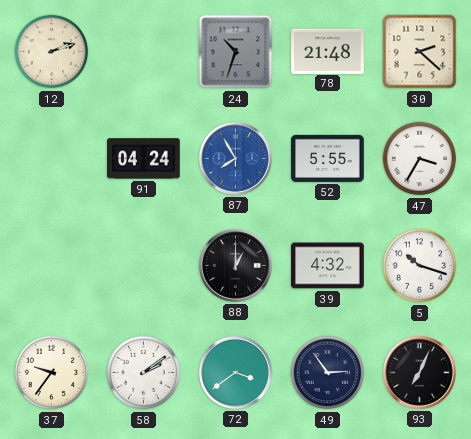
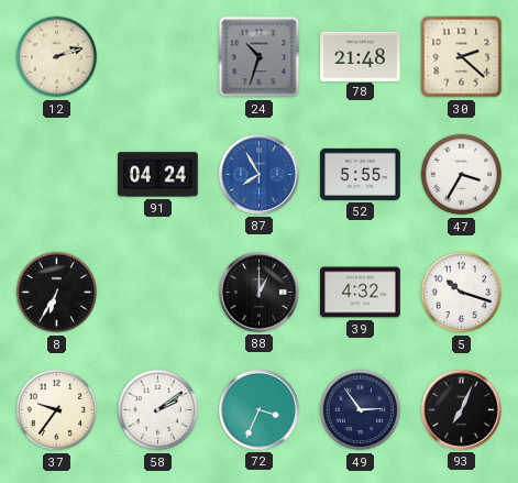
8: none -> 6:35
72: 3:39 -> 3:34
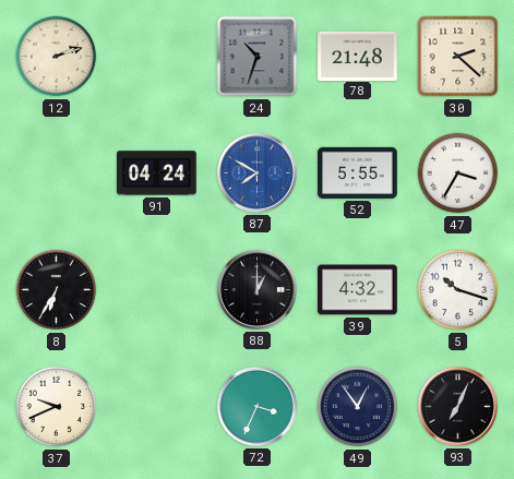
87: 7:55 -> 7:50
37: 9:36 -> 9:41
58: 2:09 -> none
49: 2:54 -> 12:54
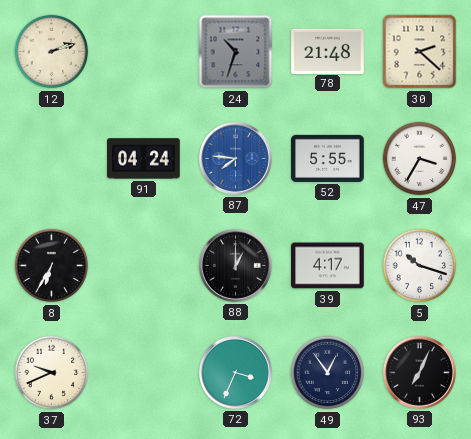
87: 7:50 -> 7:46
39: 4:32 -> 4:17
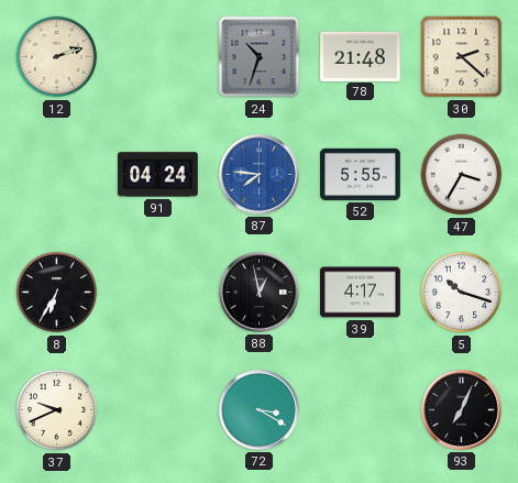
88: 1:00 -> 12:58
72: 3:34 -> 3:20
49: 12:54 -> none
